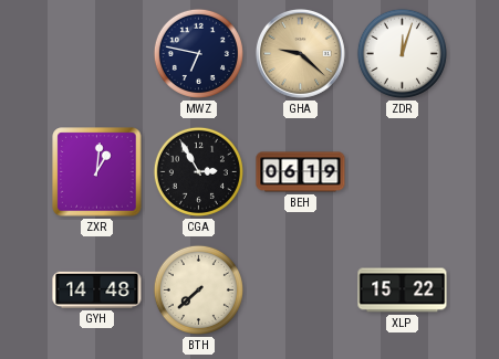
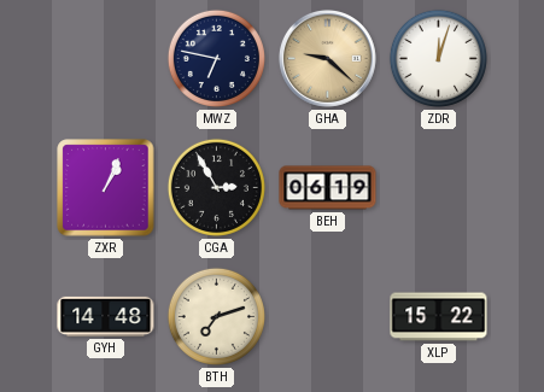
ZXR: 1:01 -> 1:04
BTH: 7:38 -> 7:12
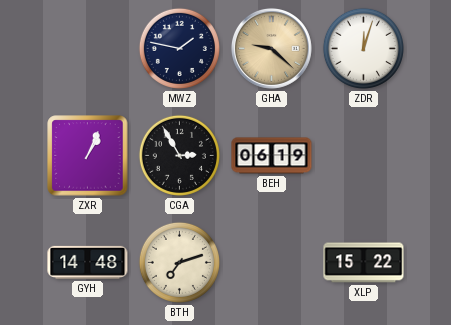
MWZ: 6:47 -> 1:47
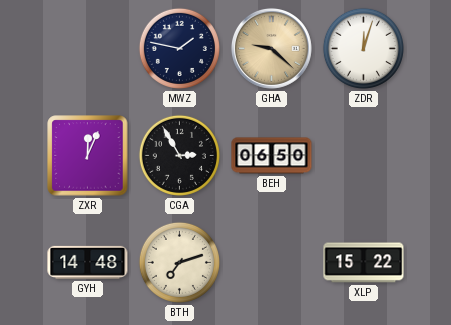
ZXR: 1:04 -> 12:04
BEH: 06:19 -> 06:50
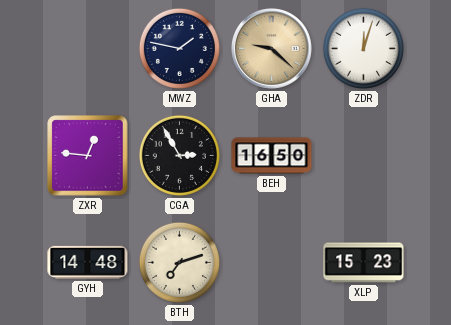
ZXR: 12:04 -> 12:46
BEH: 06:50 -> 16:50
XLP: 15:22 -> 15:23
